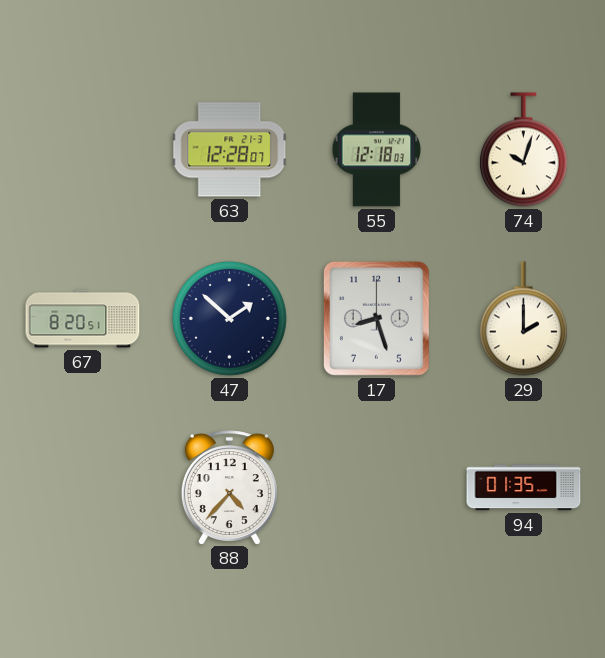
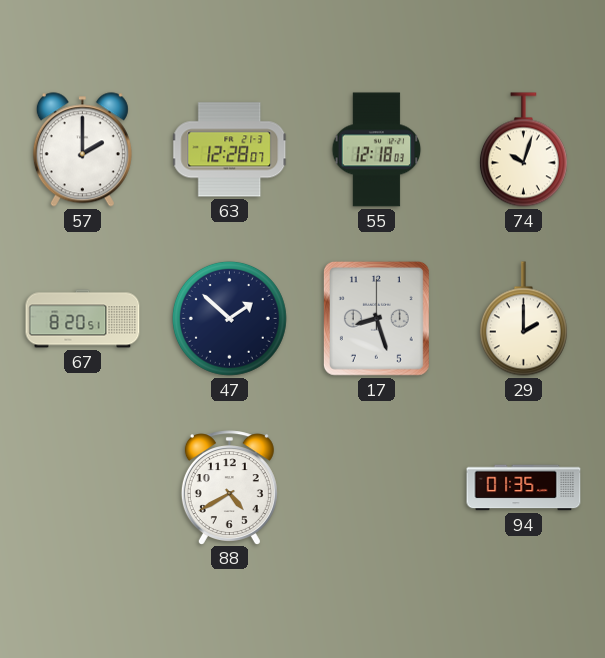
57: none -> 2:00
88: 4:37 -> 4:40
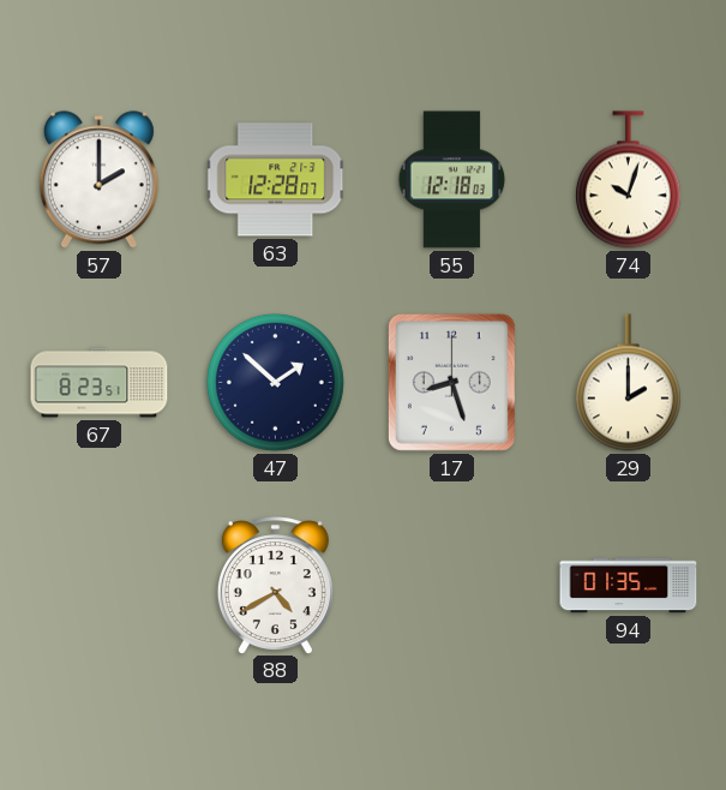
67: 8:20 -> 8:23
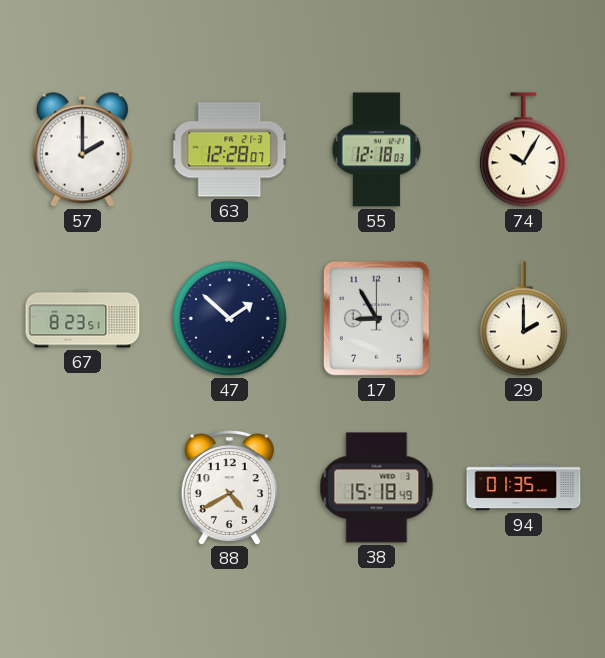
74: 10:03 -> 10:05
17: 8:27 -> 8:55
38: none -> 15:18
